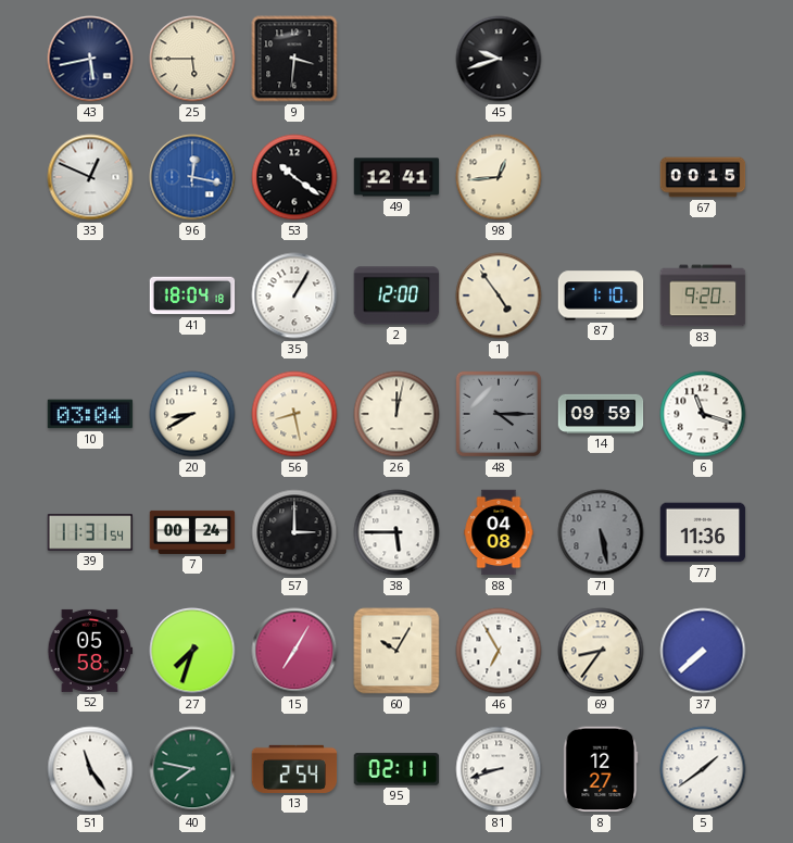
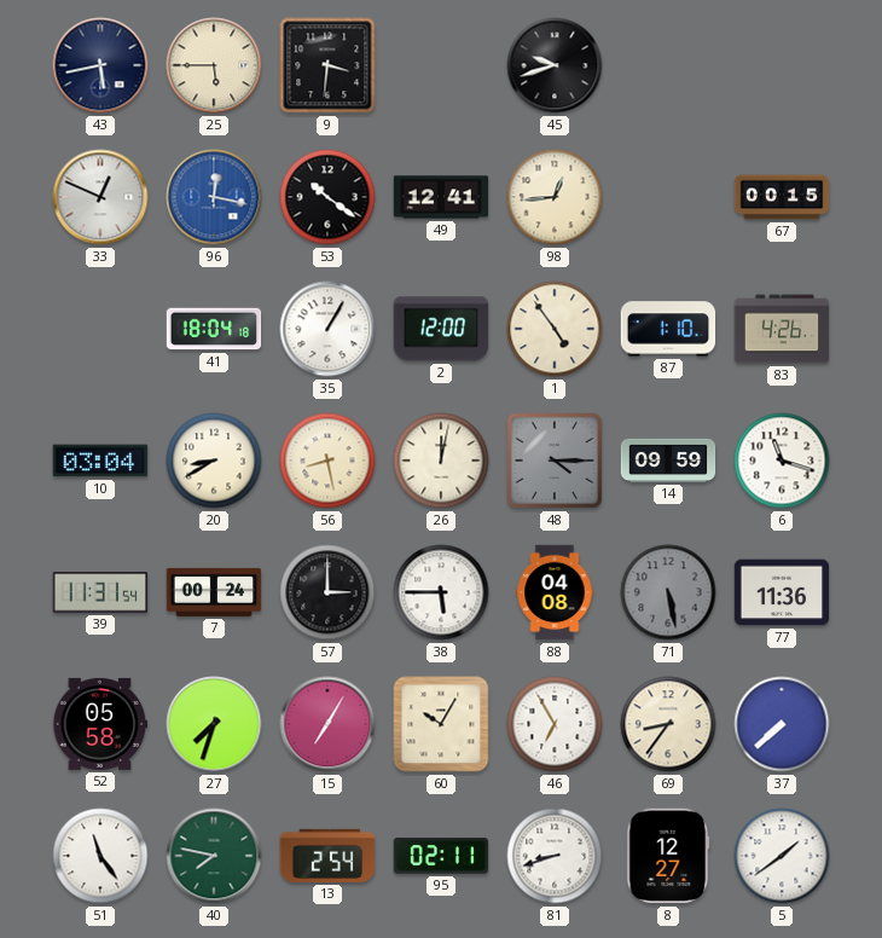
83: 9:20 -> 4:26
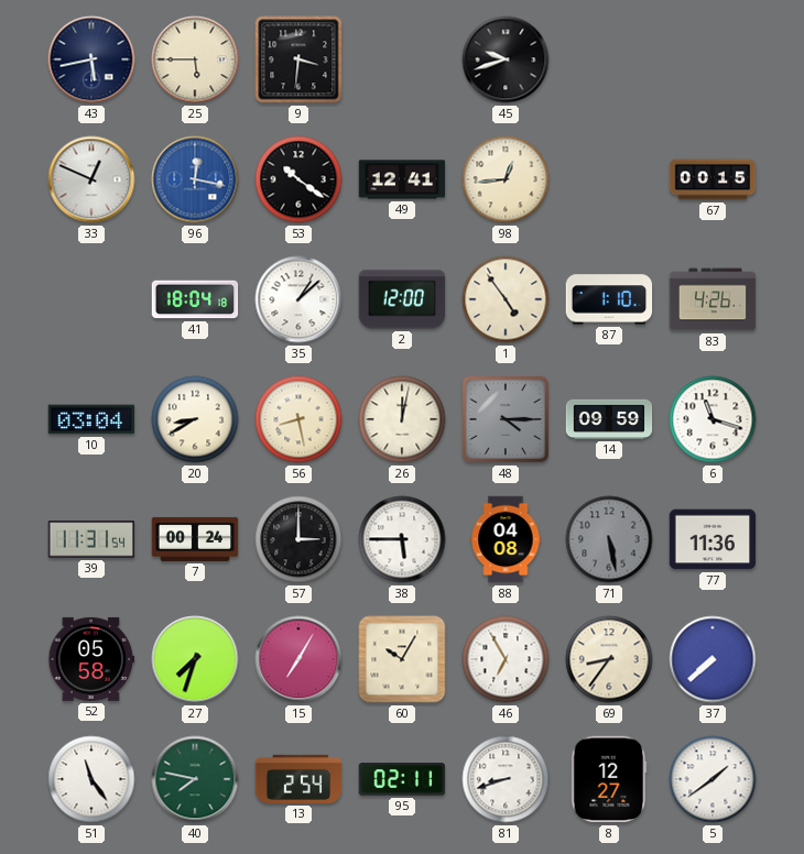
35: 1:05 -> 1:08
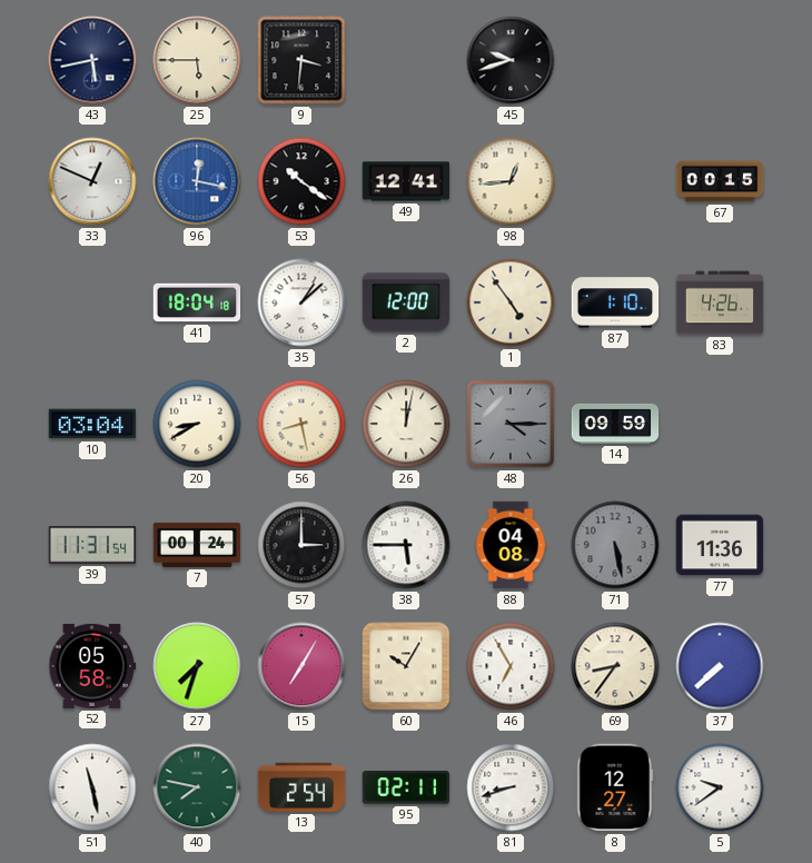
6: 11:18 -> none
51: 11:24 -> 11:28
5: 1:39 -> 9:39
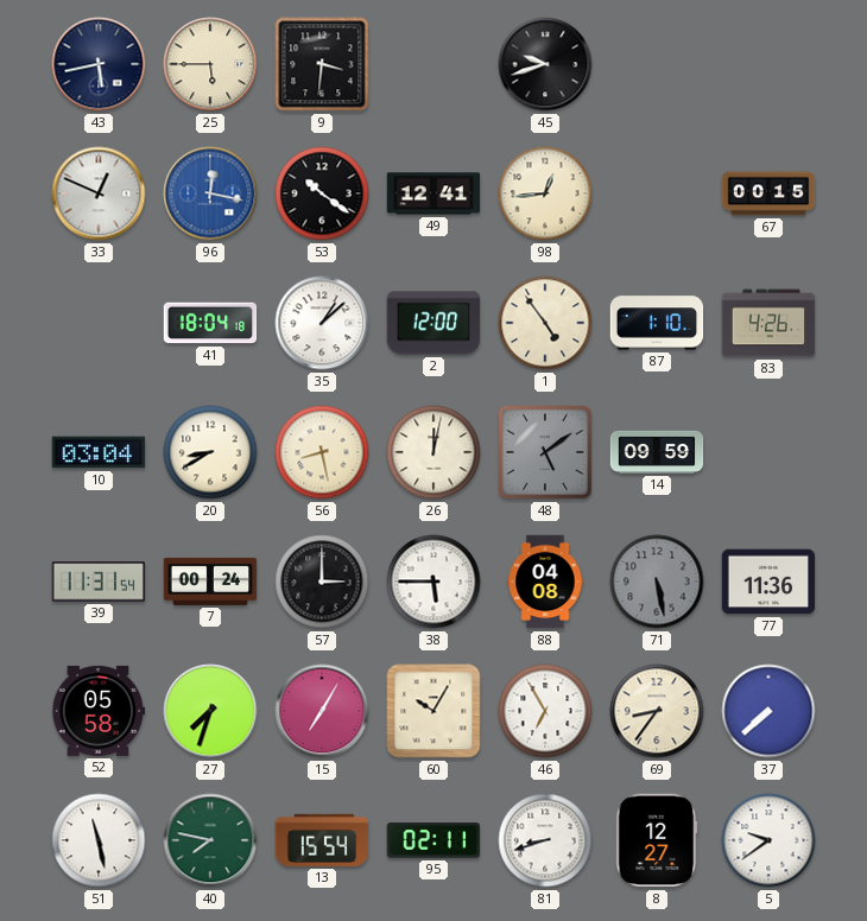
48: 4:15 -> 5:09
13: 2:54 -> 15:54
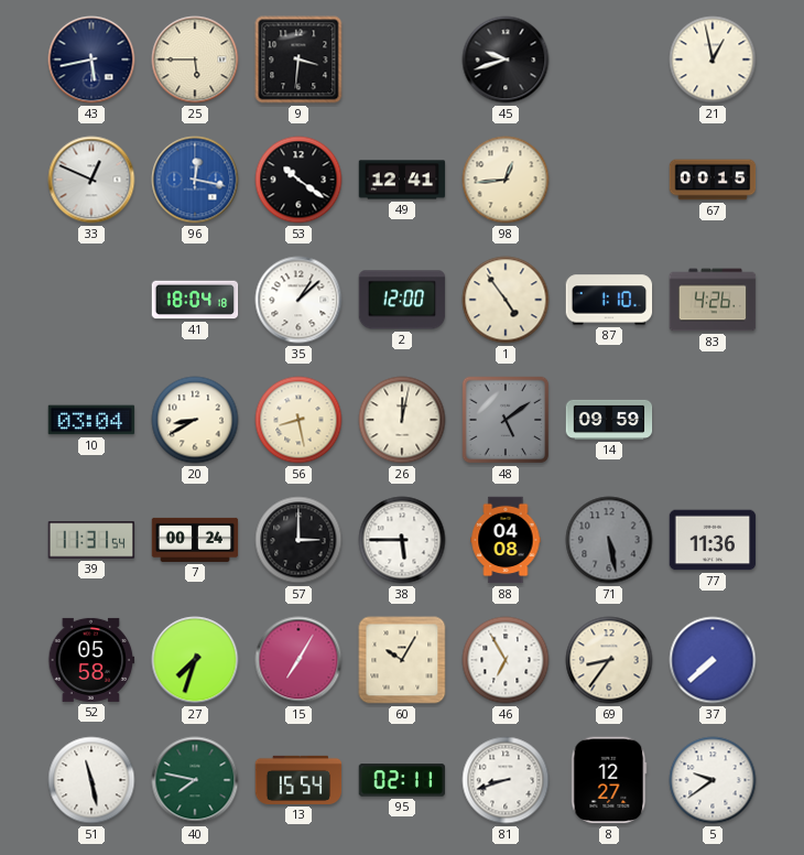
21: none -> 12:58
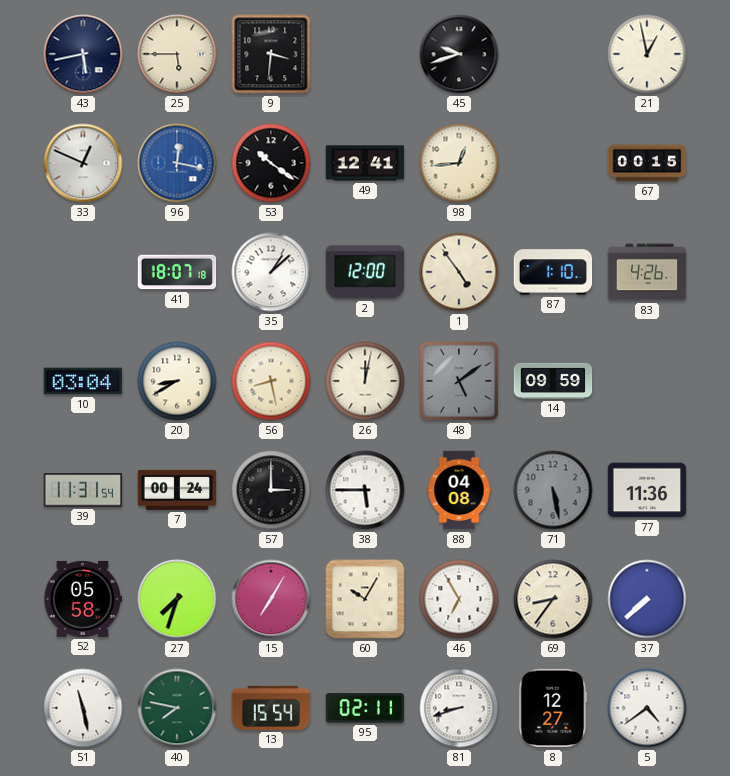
41: 18:04 -> 18:07
5: 9:39 -> 4:39
